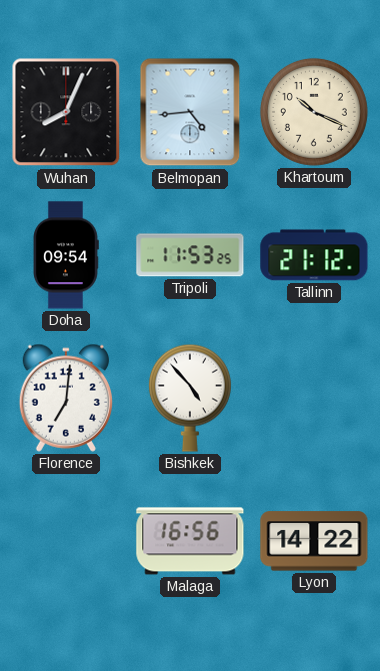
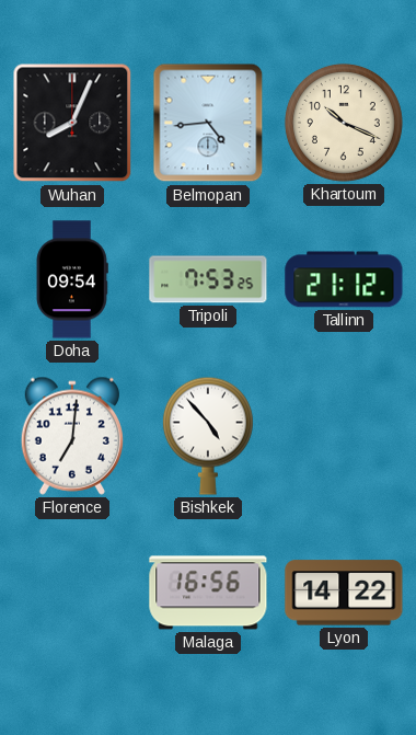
Tripoli: 11:53 -> 7:53
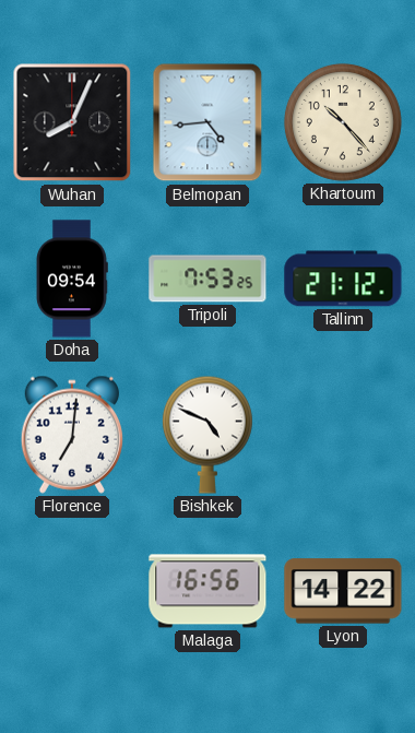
Khartoum: 10:19 -> 10:23
Bishkek: 4:53 -> 4:49
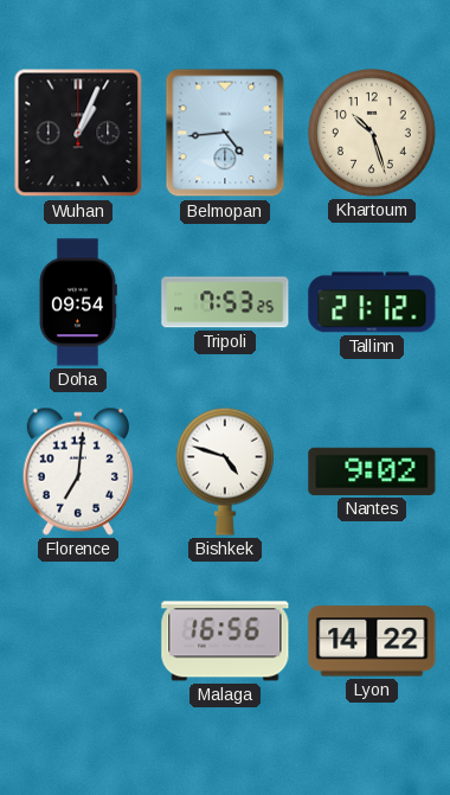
Wuhan: 8:04 -> 1:04
Khartoum: 10:23 -> 10:27
Bishkek: 4:49 -> 4:48
Nantes: none -> 9:02
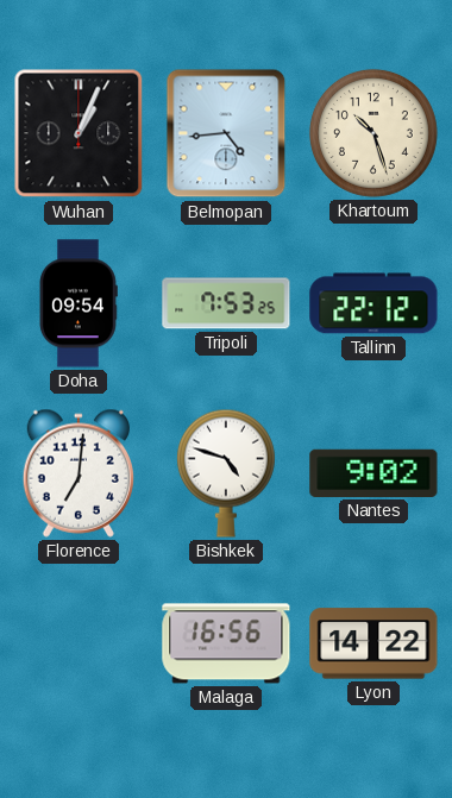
Tallinn: 21:12 -> 22:12
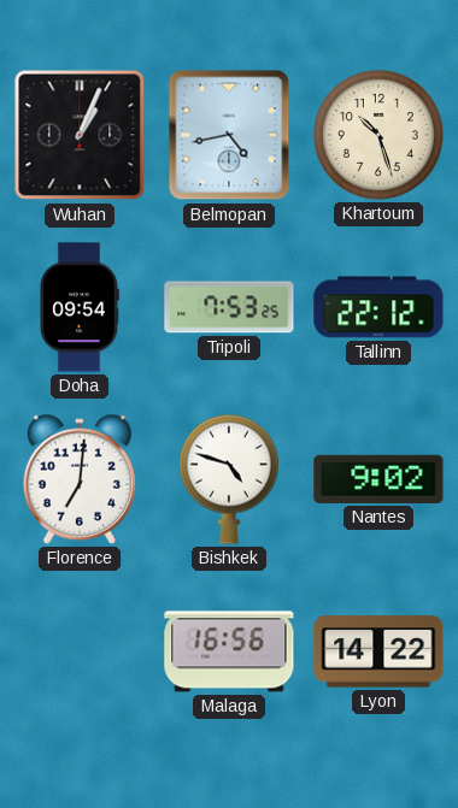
Belmopan: 4:44 -> 4:43
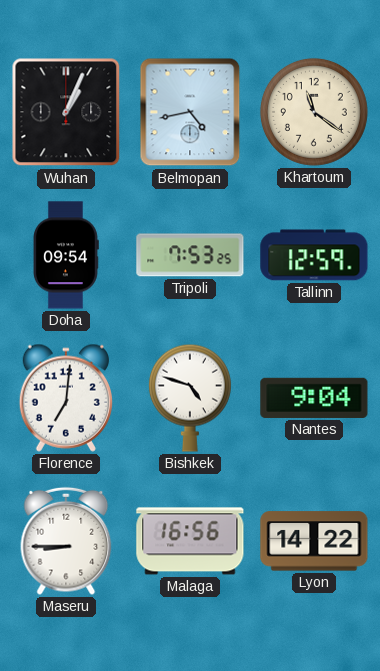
Khartoum: 10:27 -> 11:21
Tallinn: 22:12 -> 12:59
Nantes: 9:02 -> 9:04
Maseru: none -> 8:45
